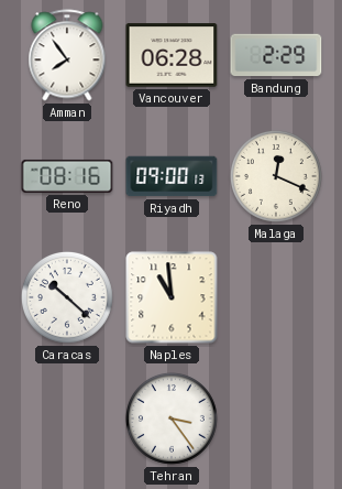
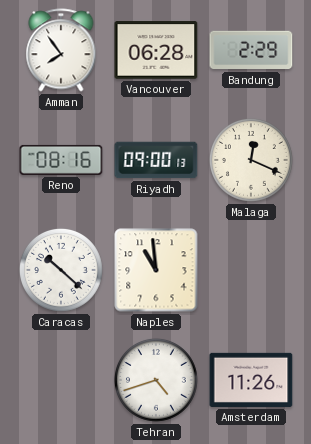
Tehran: 3:24 -> 4:42
Amsterdam: none -> 11:26
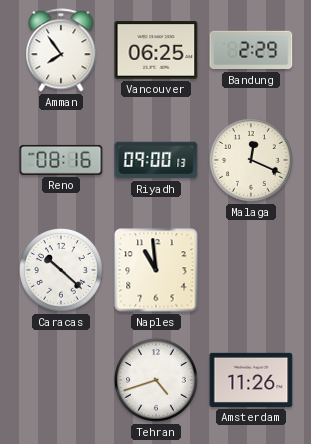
Vancouver: 06:28 -> 06:25
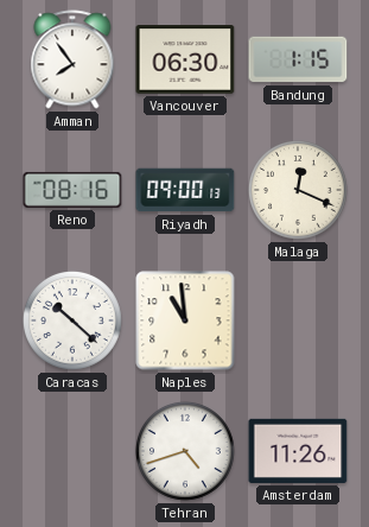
Vancouver: 06:25 -> 06:30
Bandung: 2:29 -> 1:15
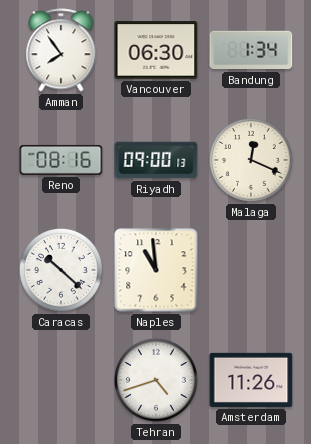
Bandung: 1:15 -> 1:34
